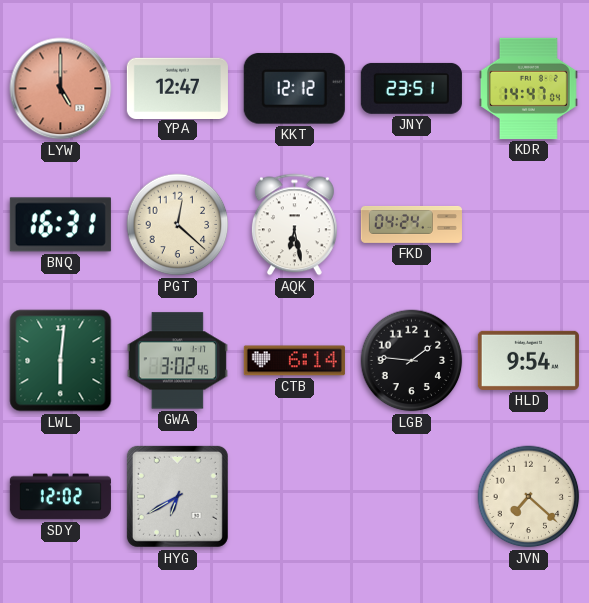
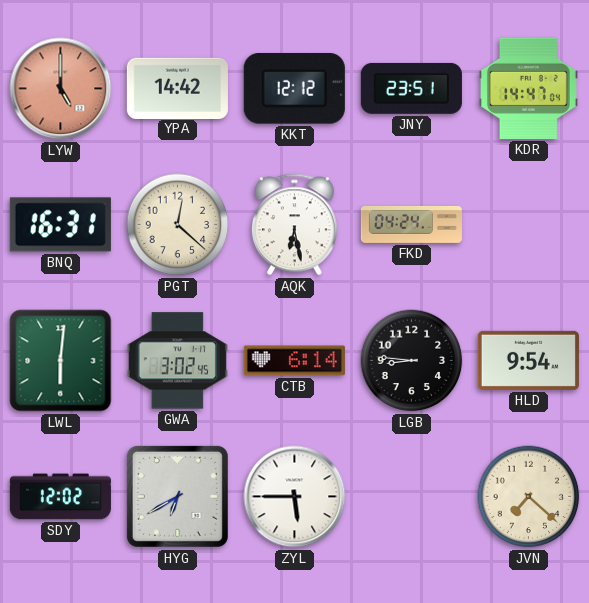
YPA: 12:47 -> 14:42
LGB: 1:46 -> 8:46
ZYL: none -> 5:45
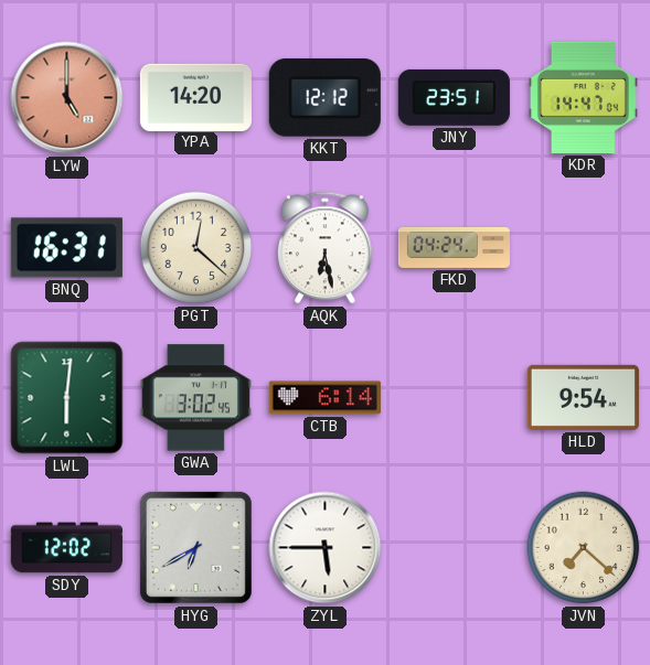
YPA: 14:42 -> 14:20
LGB: 8:46 -> none
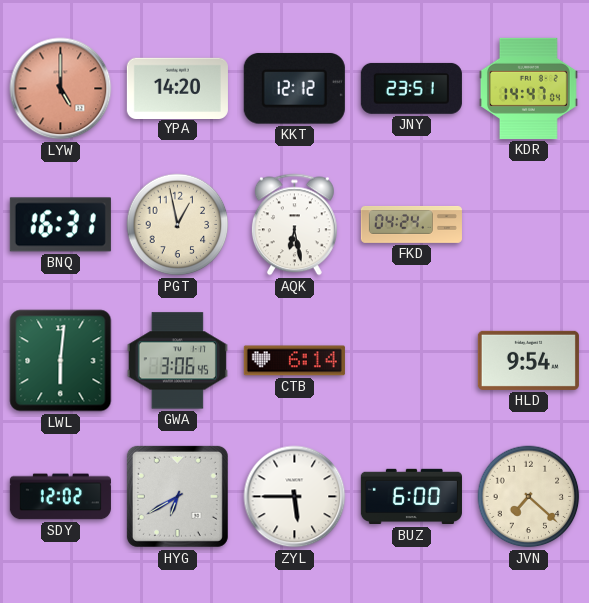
PGT: 12:22 -> 12:58
GWA: 3:02 -> 3:06
BUZ: none -> 6:00
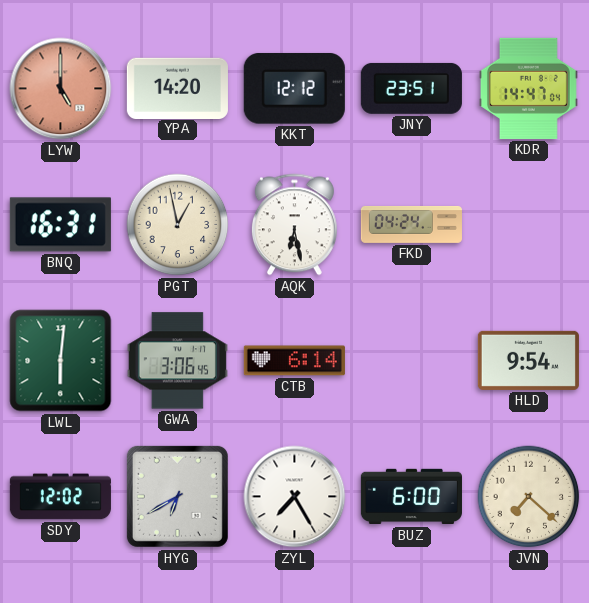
ZYL: 5:45 -> 7:25
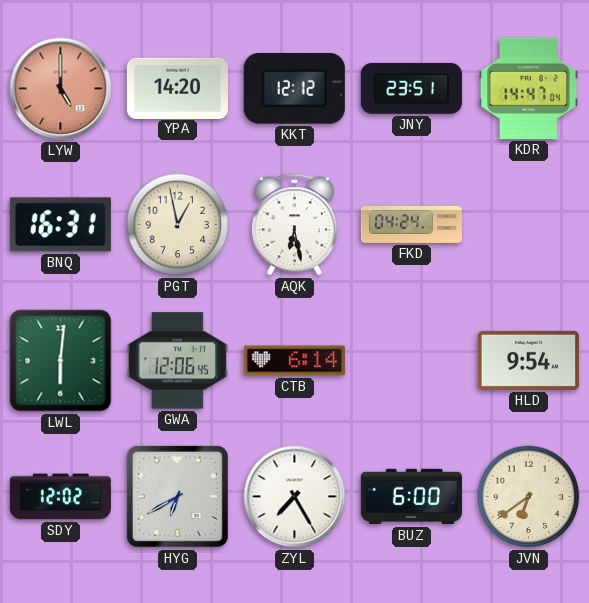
GWA: 3:06 -> 12:06
JVN: 7:22 -> 6:39
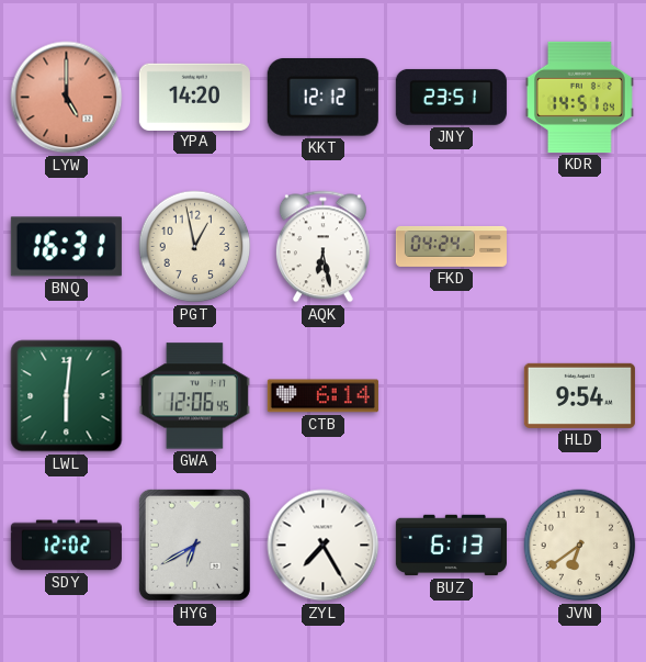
KDR: 14:47 -> 14:51
BUZ: 6:00 -> 6:13
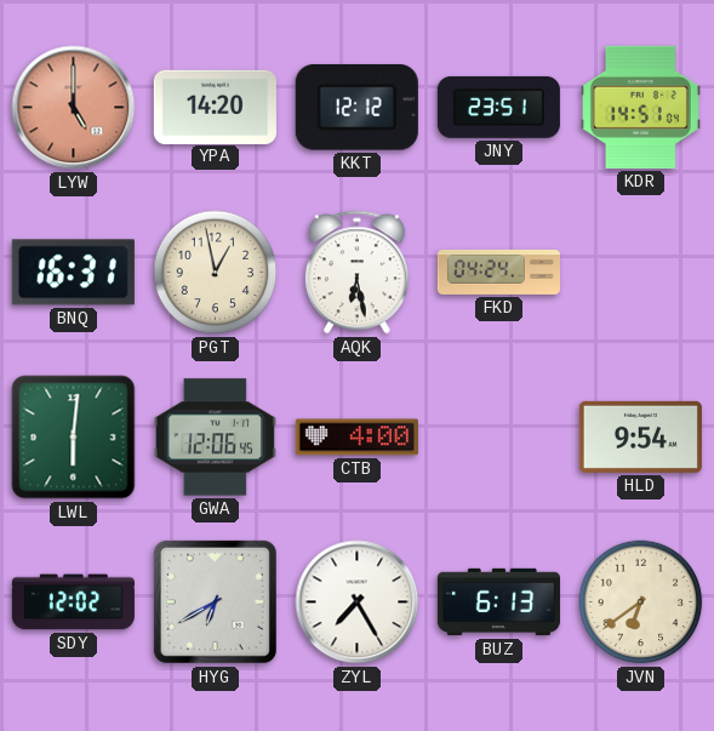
CTB: 6:14 -> 4:00
